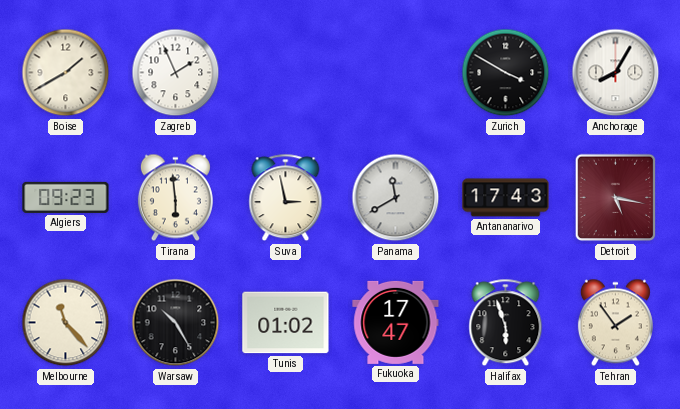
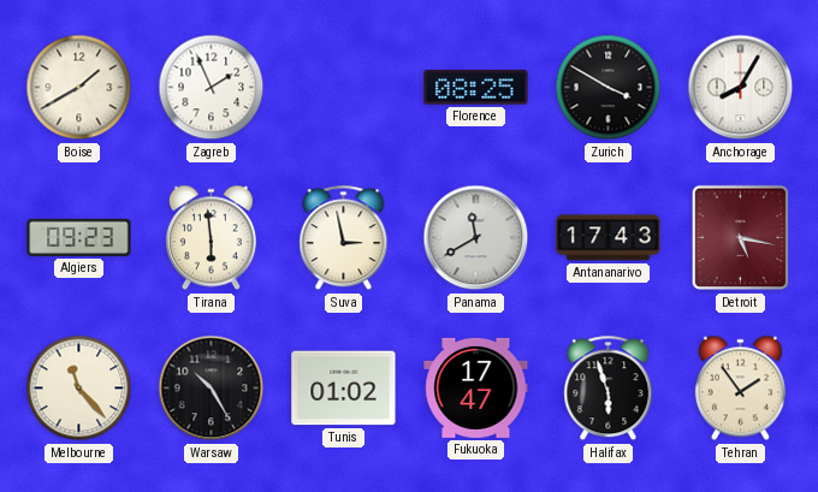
Florence: none -> 08:25
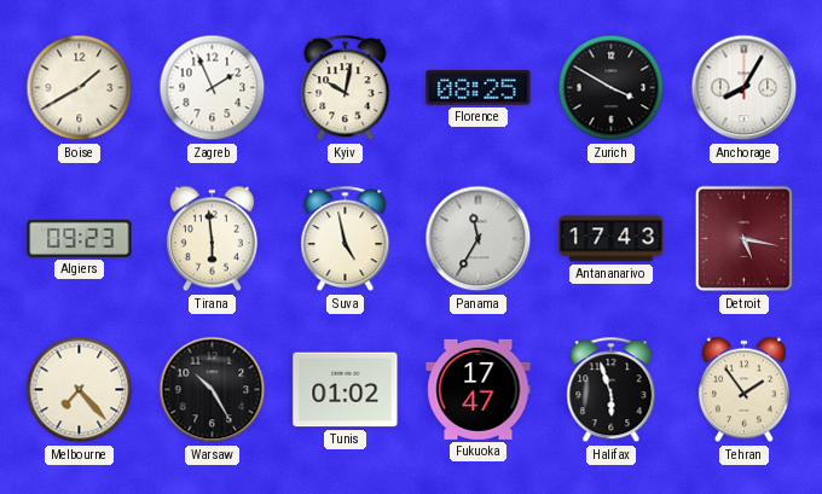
Kyiv: none -> 10:02
Suva: 2:58 -> 4:58
Panama: 11:40 -> 11:35
Melbourne: 11:23 -> 7:23
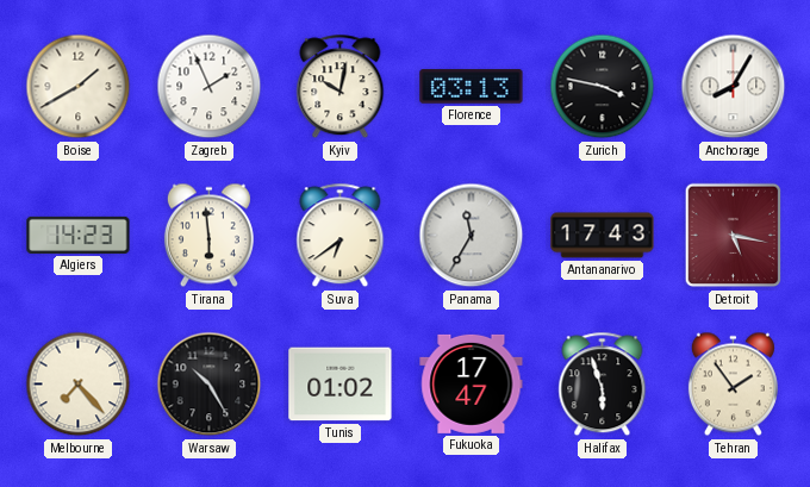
Florence: 08:25 -> 03:13
Zurich: 3:50 -> 3:47
Algiers: 09:23 -> 14:23
Suva: 4:58 -> 6:39
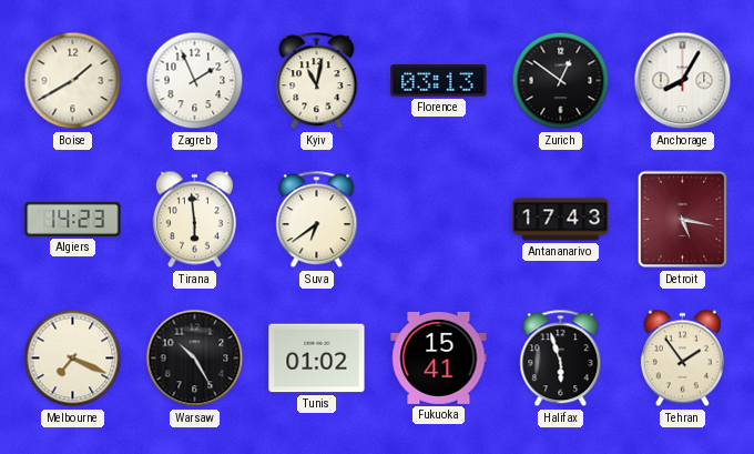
Kyiv: 10:02 -> 11:02
Zurich: 3:47 -> 12:51
Panama: 11:35 -> none
Melbourne: 7:23 -> 7:19
Fukuoka: 17:47 -> 15:41
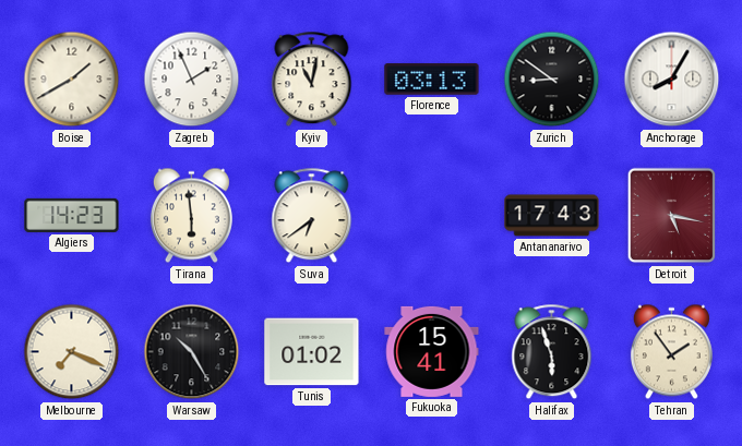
Zurich: 12:51 -> 8:51
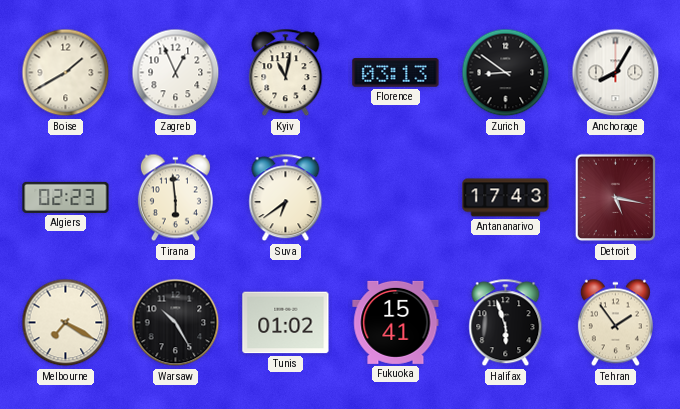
Zagreb: 1:56 -> 12:56
Algiers: 14:23 -> 02:23
Melbourne: 7:19 -> 7:20
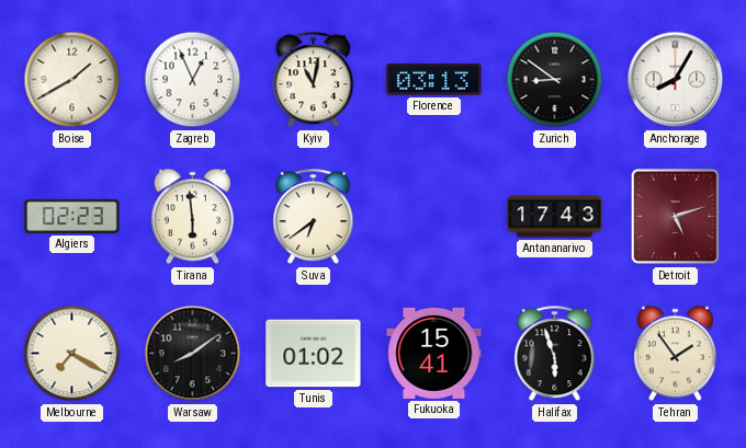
Detroit: 5:17 -> 5:12
Warsaw: 10:25 -> 8:09
